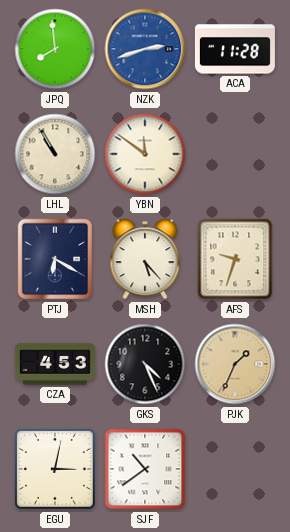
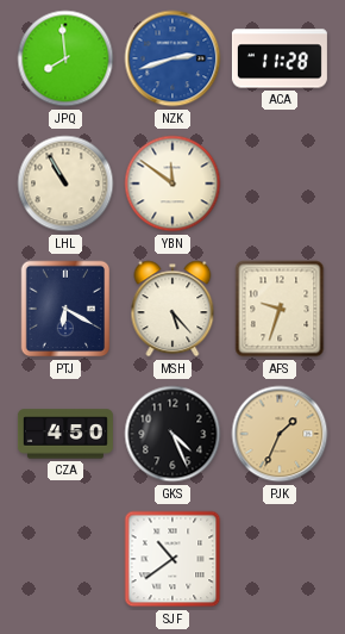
CZA: 4:53 -> 4:50
EGU: 3:02 -> none
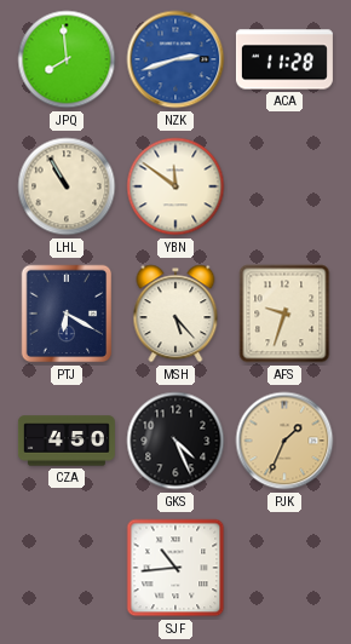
SJF: 10:39 -> 10:44
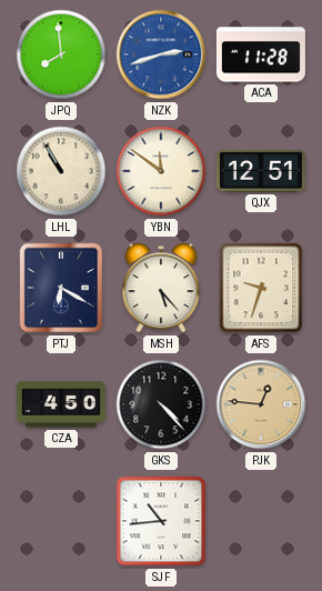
QJX: none -> 12:51
GKS: 4:26 -> 4:23
PJK: 1:34 -> 12:46
